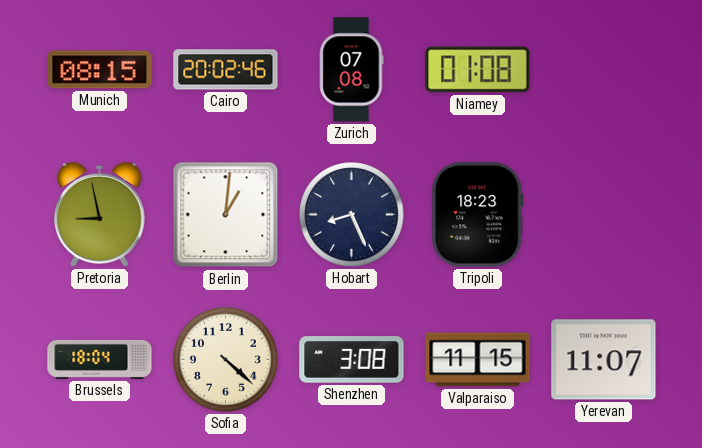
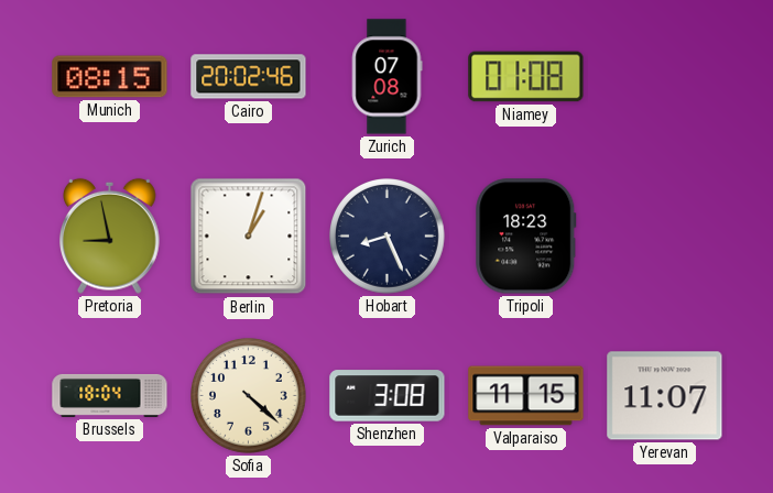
Berlin: 1:01 -> 1:03
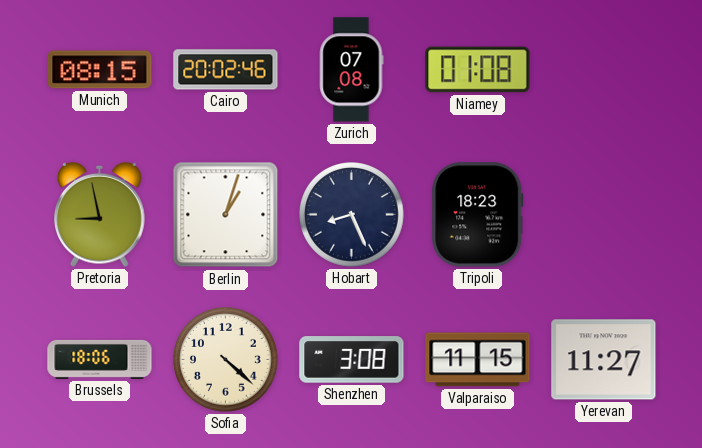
Brussels: 18:04 -> 18:06
Yerevan: 11:07 -> 11:27
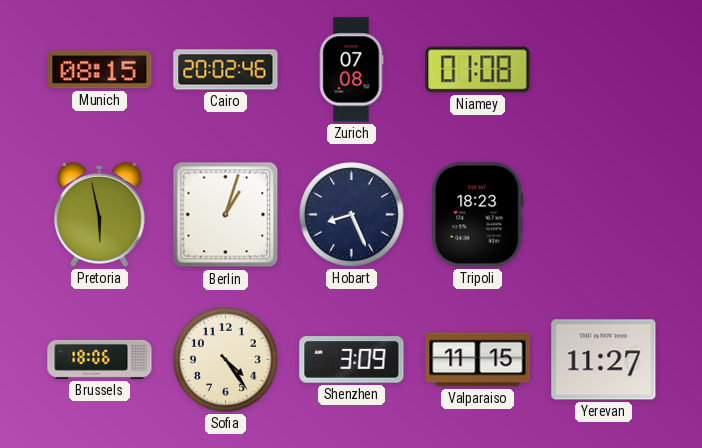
Pretoria: 8:58 -> 5:58
Sofia: 4:22 -> 4:24
Shenzhen: 3:08 -> 3:09
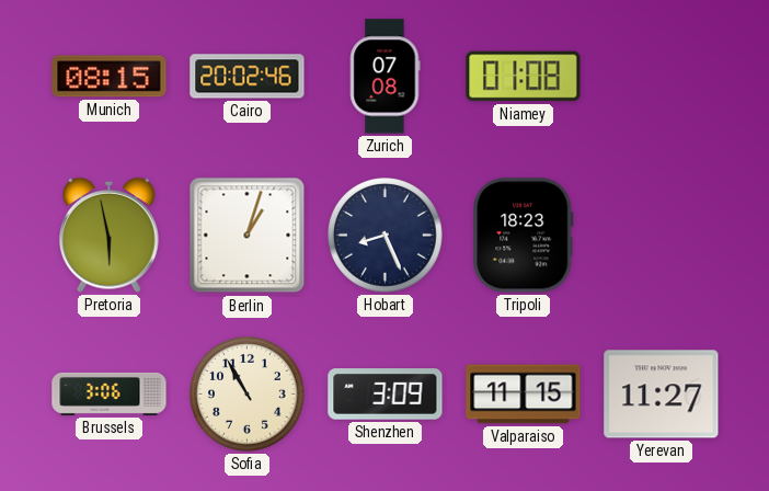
Brussels: 18:06 -> 3:06
Sofia: 4:24 -> 10:55
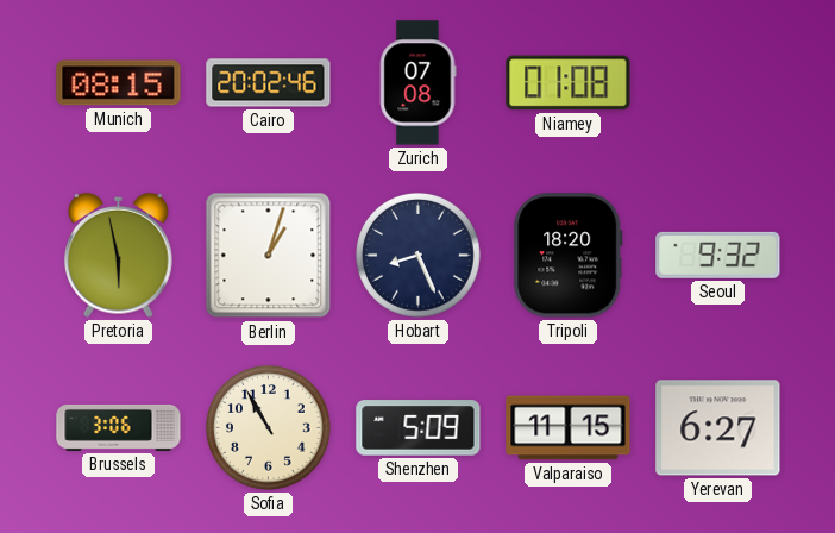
Tripoli: 18:23 -> 18:20
Seoul: none -> 9:32
Shenzhen: 3:09 -> 5:09
Yerevan: 11:27 -> 6:27
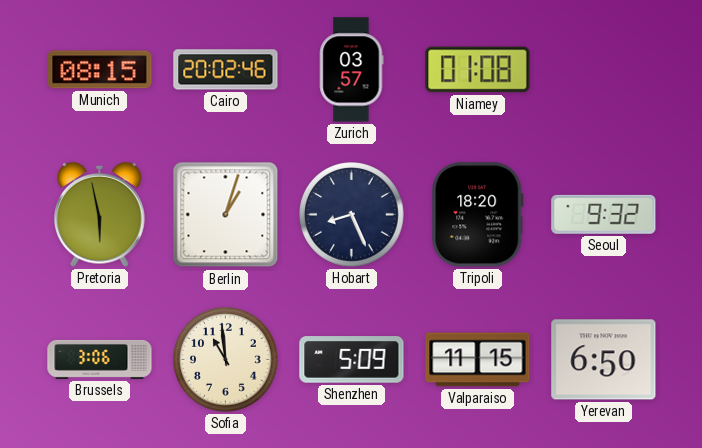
Zurich: 07:08 -> 03:57
Sofia: 10:55 -> 10:59
Yerevan: 6:27 -> 6:50
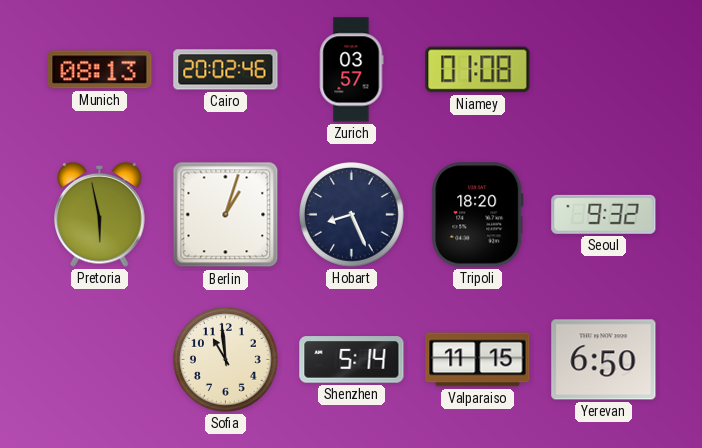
Munich: 08:15 -> 08:13
Brussels: 3:06 -> none
Shenzhen: 5:09 -> 5:14
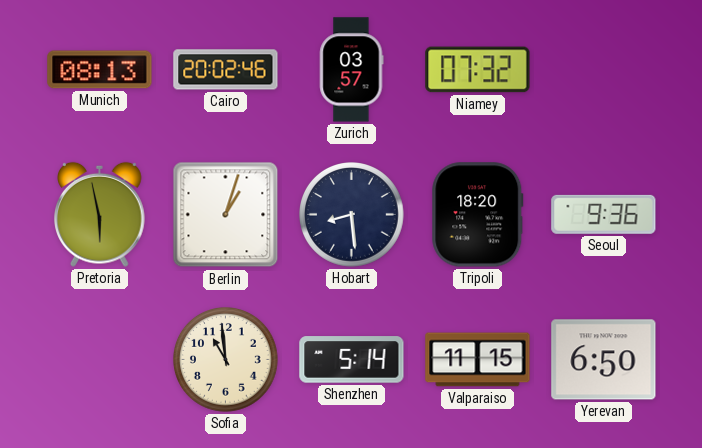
Niamey: 01:08 -> 07:32
Hobart: 8:26 -> 8:29
Seoul: 9:32 -> 9:36
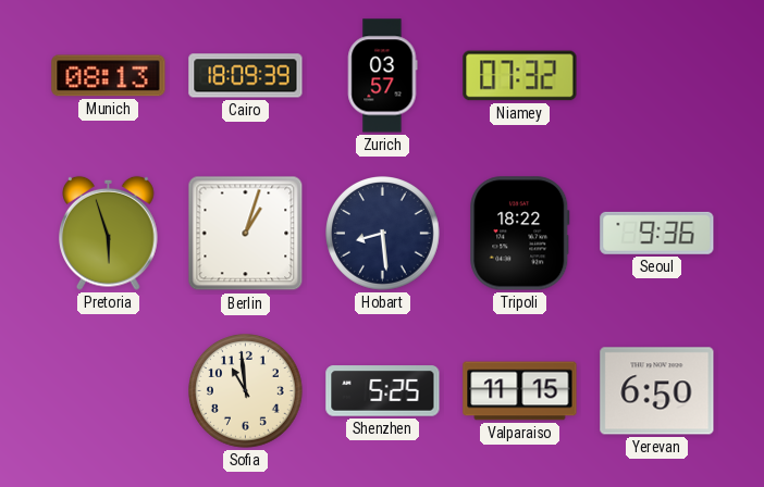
Cairo: 20:02 -> 18:09
Pretoria: 5:58 -> 5:57
Tripoli: 18:20 -> 18:22
Shenzhen: 5:14 -> 5:25
